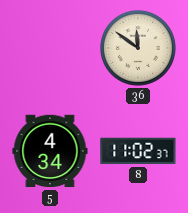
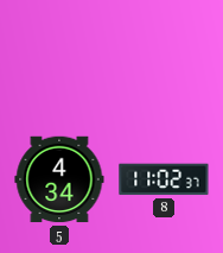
36: 11:51 -> none
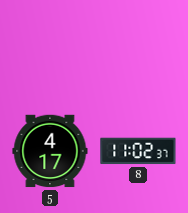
5: 4:34 -> 4:17
